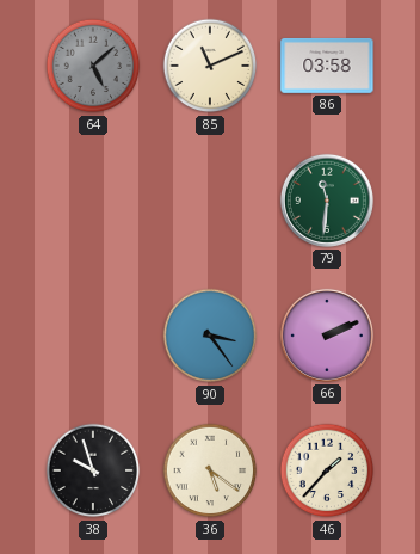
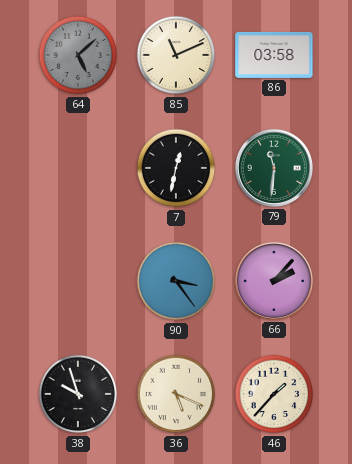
7: none -> 12:32
66: 2:11 -> 2:07
36: 5:21 -> 5:19
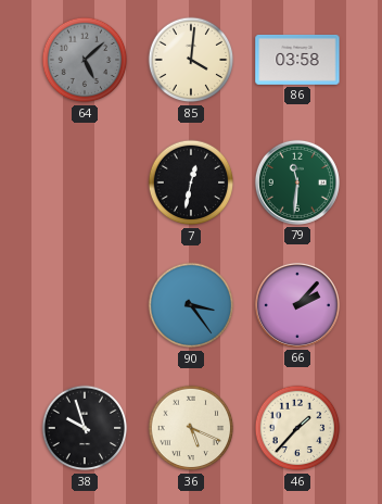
85: 11:11 -> 4:01
